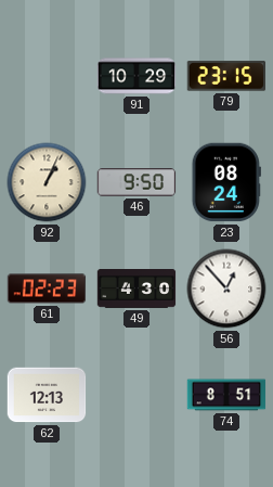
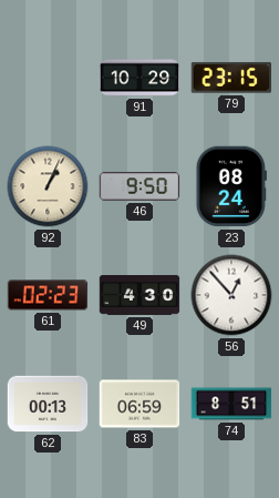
62: 12:13 -> 00:13
83: none -> 06:59
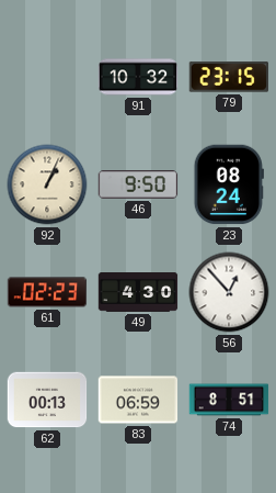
91: 10:29 -> 10:32
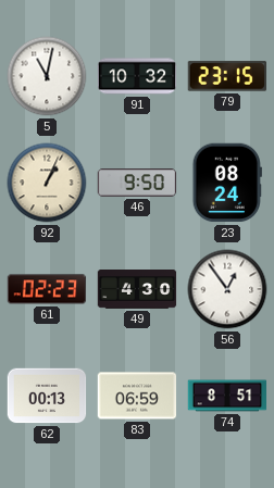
5: none -> 11:02
56: 12:53 -> 12:54
